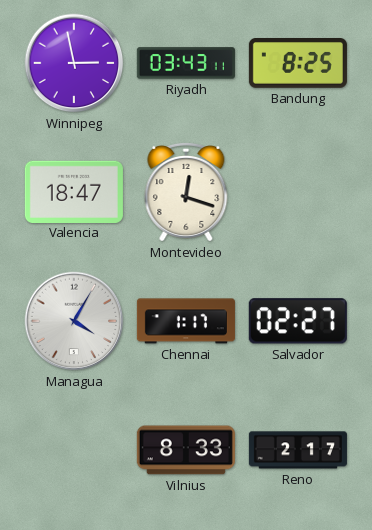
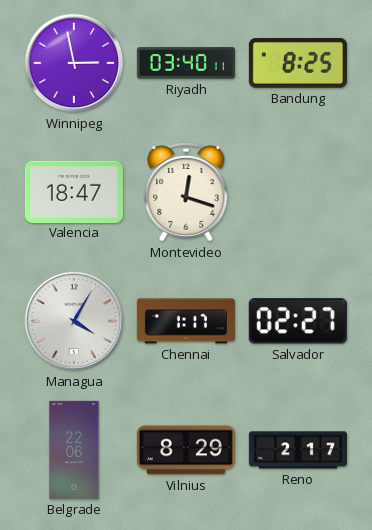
Riyadh: 03:43 -> 03:40
Belgrade: none -> 22:06
Vilnius: 8:33 -> 8:29
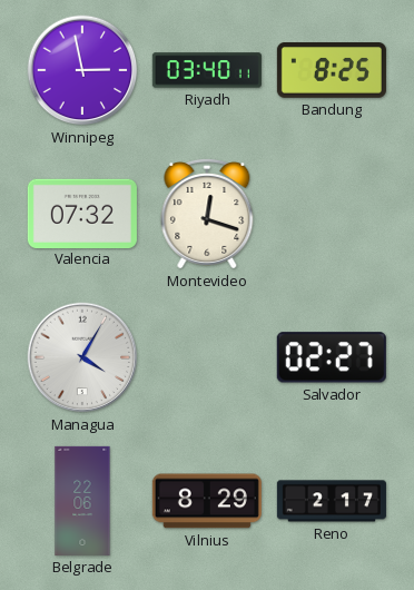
Valencia: 18:47 -> 07:32
Chennai: 1:17 -> none
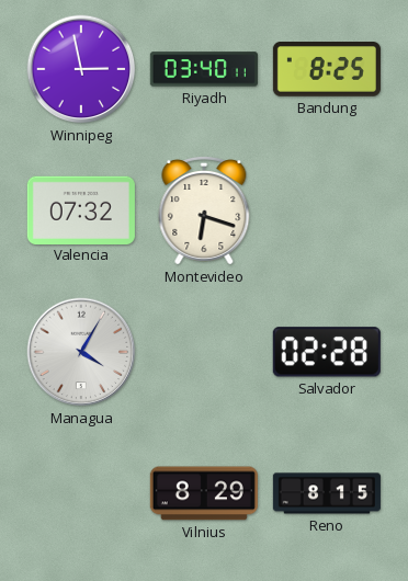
Montevideo: 12:18 -> 6:18
Salvador: 02:27 -> 02:28
Belgrade: 22:06 -> none
Reno: 2:17 -> 8:15
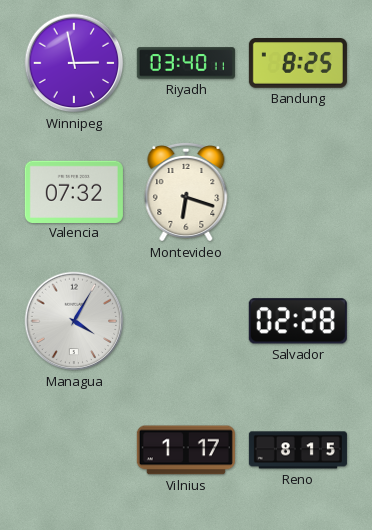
Vilnius: 8:29 -> 1:17
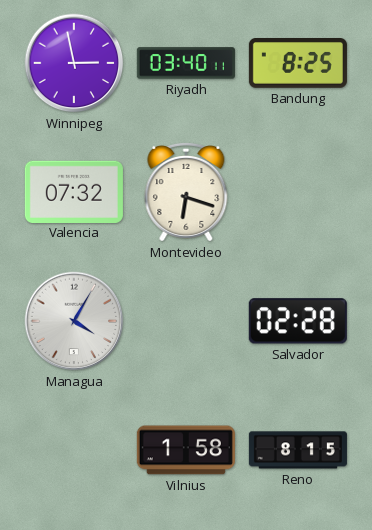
Vilnius: 1:17 -> 1:58
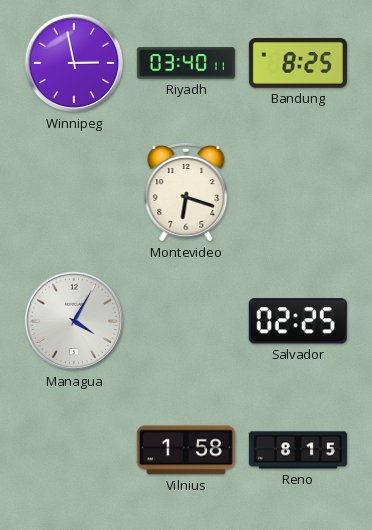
Valencia: 07:32 -> none
Salvador: 02:28 -> 02:25
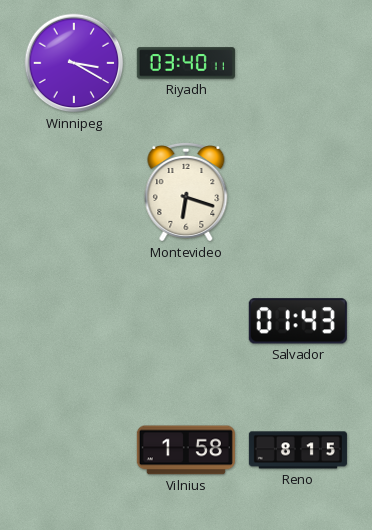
Winnipeg: 2:58 -> 3:20
Bandung: 8:25 -> none
Managua: 4:05 -> none
Salvador: 02:25 -> 01:43
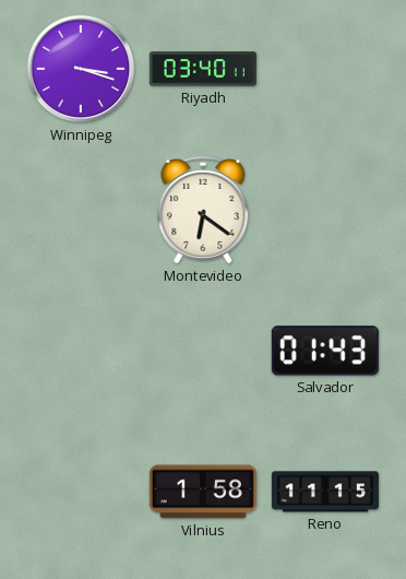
Winnipeg: 3:20 -> 3:18
Montevideo: 6:18 -> 6:21
Reno: 8:15 -> 11:15
